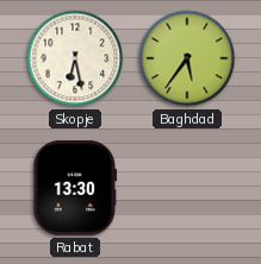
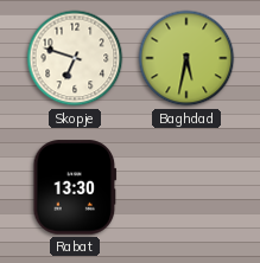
Skopje: 6:28 -> 6:48
Baghdad: 5:36 -> 5:32
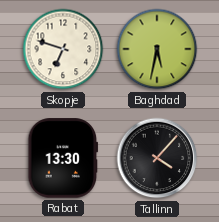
Tallinn: none -> 4:07
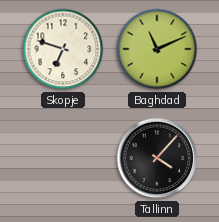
Baghdad: 5:32 -> 11:11
Rabat: 13:30 -> none
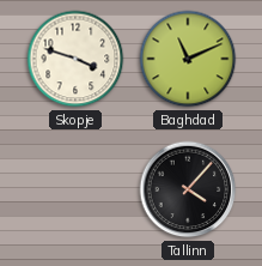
Skopje: 6:48 -> 3:48
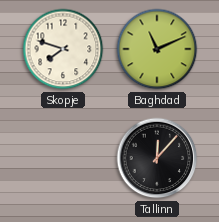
Skopje: 3:48 -> 7:48
Tallinn: 4:07 -> 12:07
